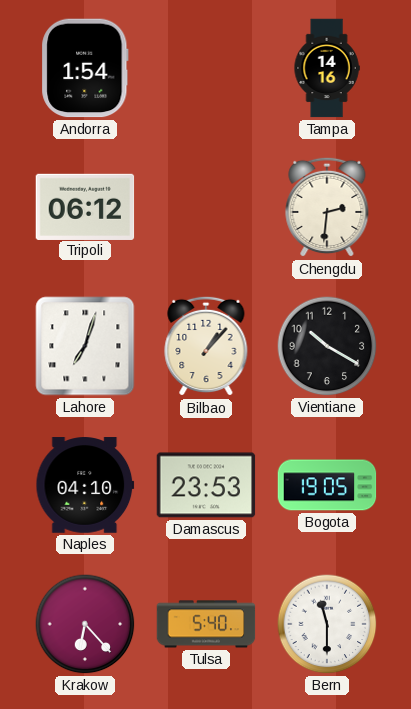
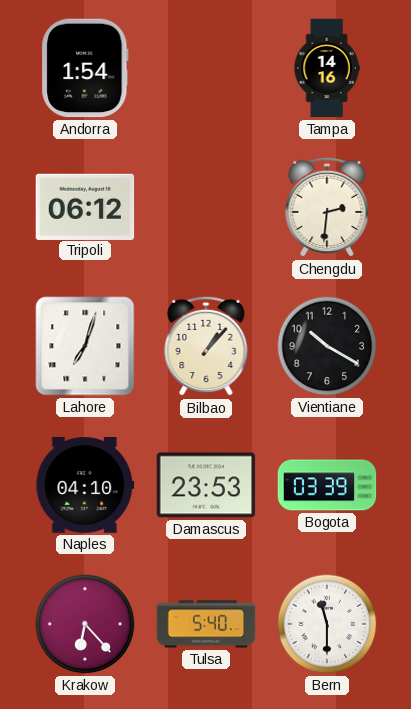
Bogota: 19:05 -> 03:39
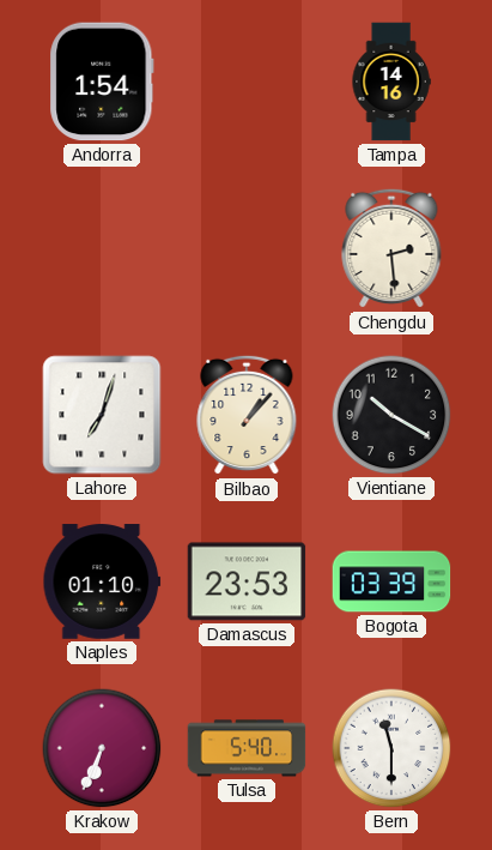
Tripoli: 06:12 -> none
Chengdu: 2:31 -> 2:29
Naples: 04:10 -> 01:10
Krakow: 6:23 -> 6:34
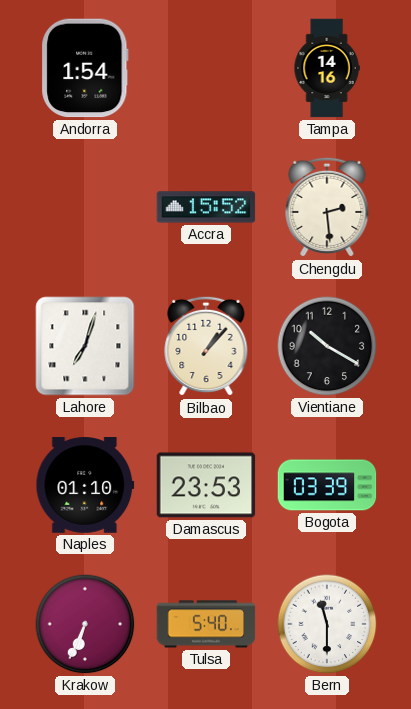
Accra: none -> 15:52
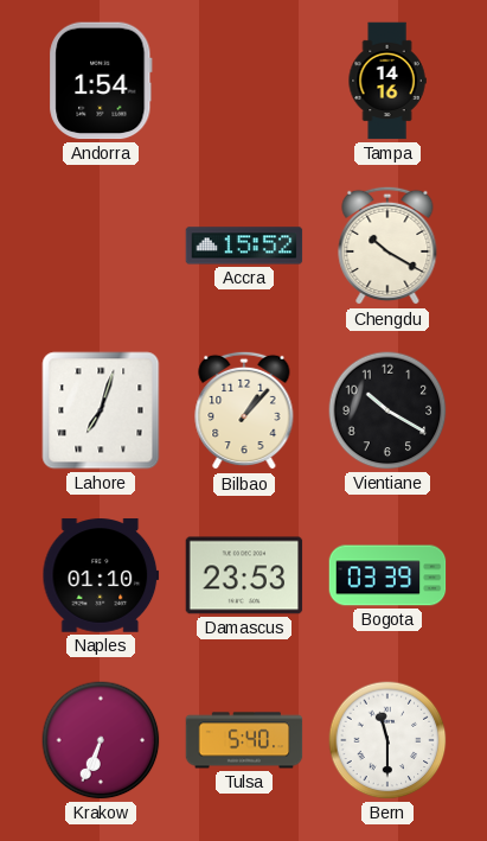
Chengdu: 2:29 -> 10:20
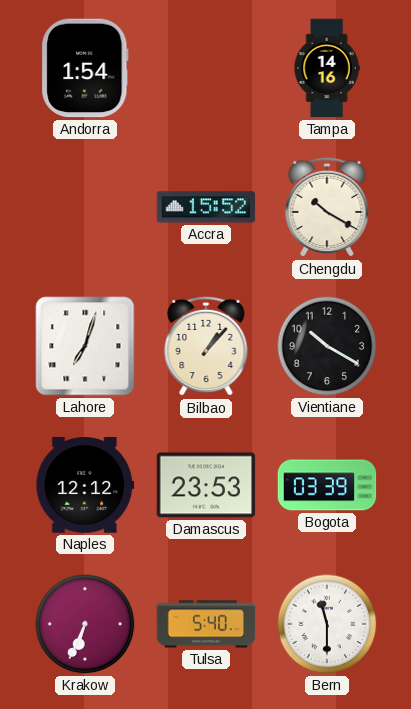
Naples: 01:10 -> 12:12
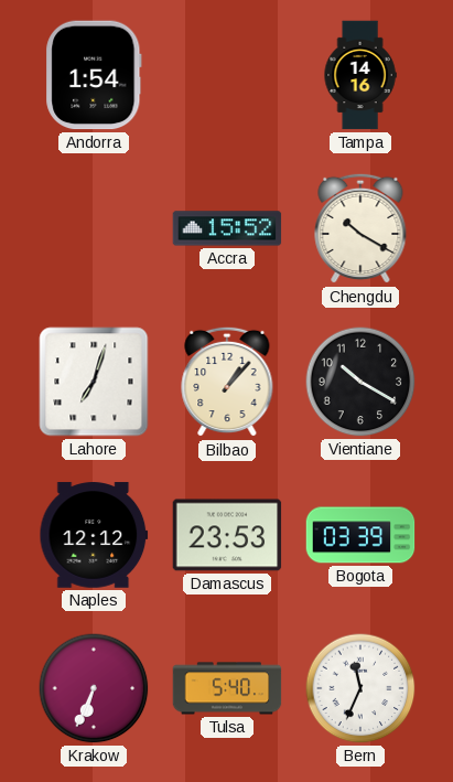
Bern: 11:30 -> 11:34
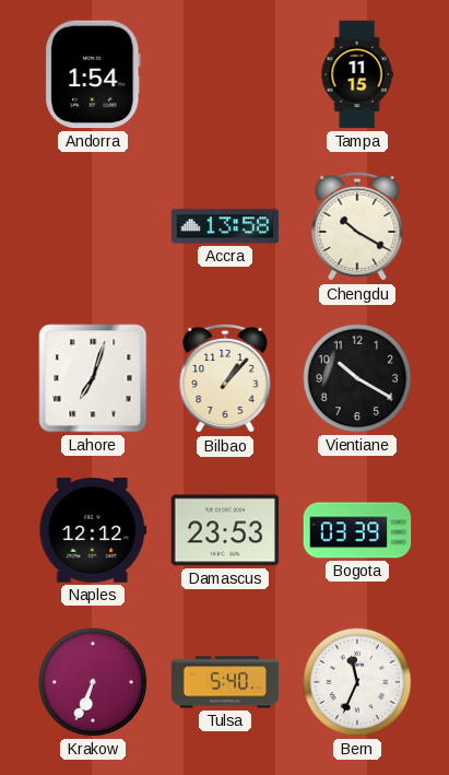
Tampa: 14:16 -> 11:15
Accra: 15:52 -> 13:58
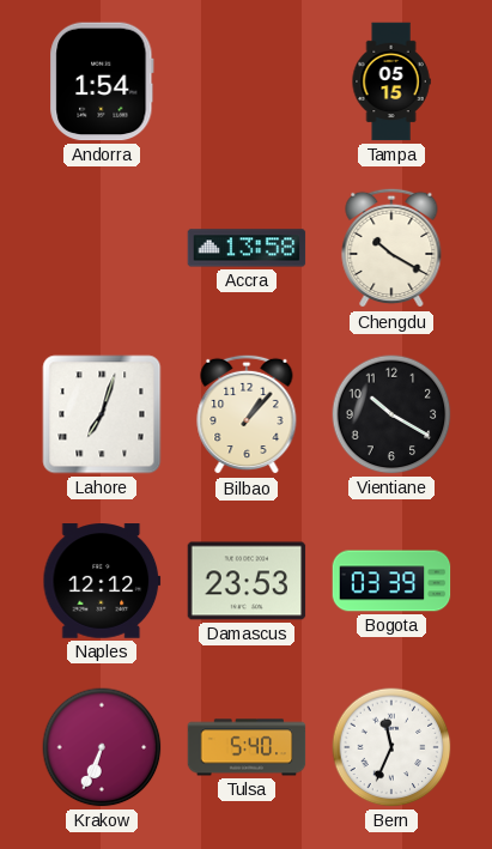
Tampa: 11:15 -> 05:15
